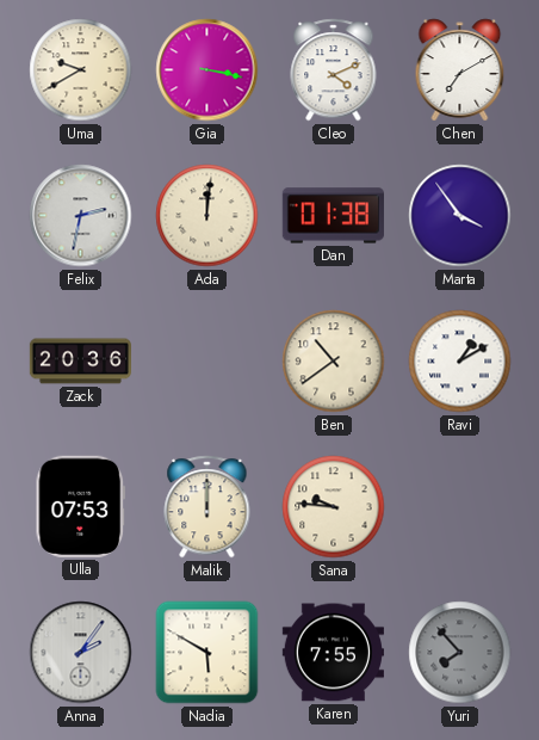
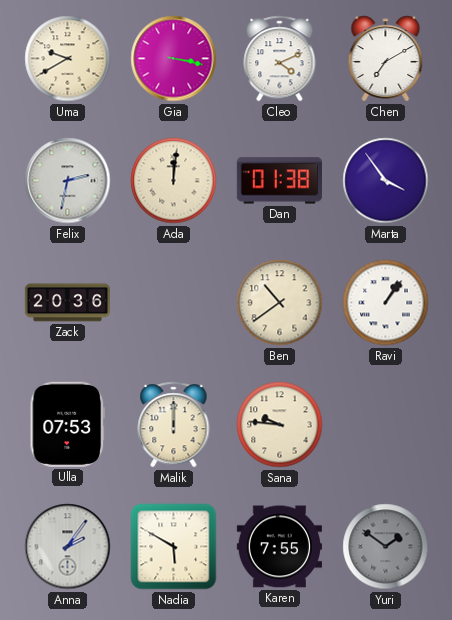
Ravi: 1:10 -> 1:06
Yuri: 7:53 -> 1:51
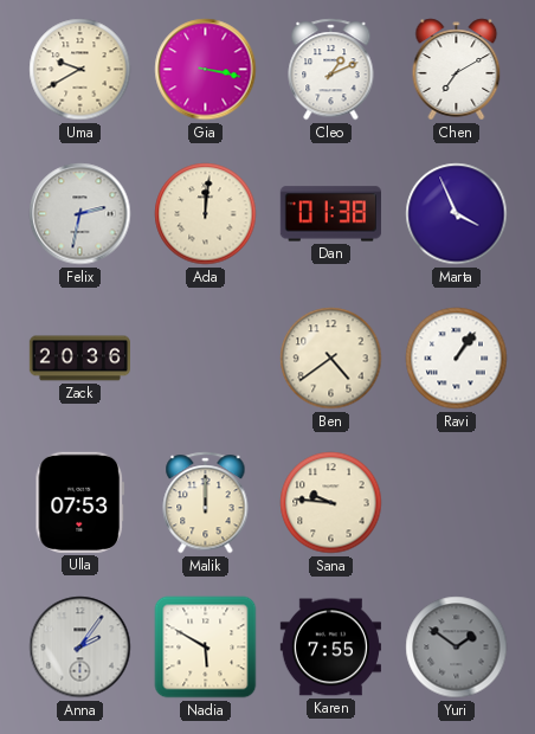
Cleo: 4:11 -> 1:11
Marta: 3:54 -> 3:56
Ben: 10:39 -> 4:39
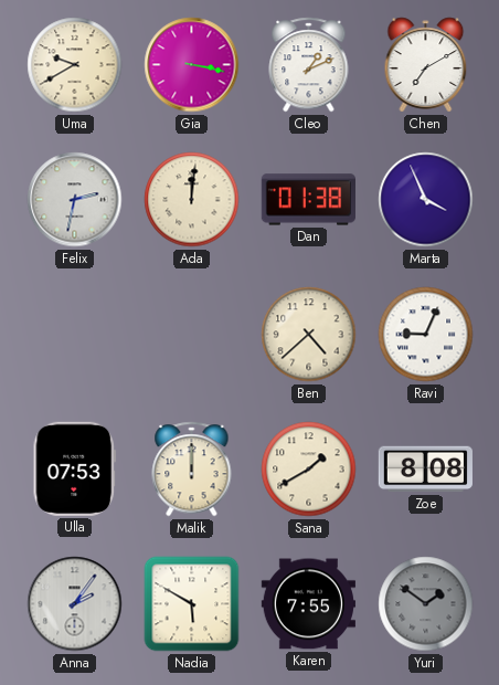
Zack: 20:36 -> none
Ben: 4:39 -> 4:38
Ravi: 1:06 -> 9:04
Sana: 9:46 -> 1:40
Zoe: none -> 8:08
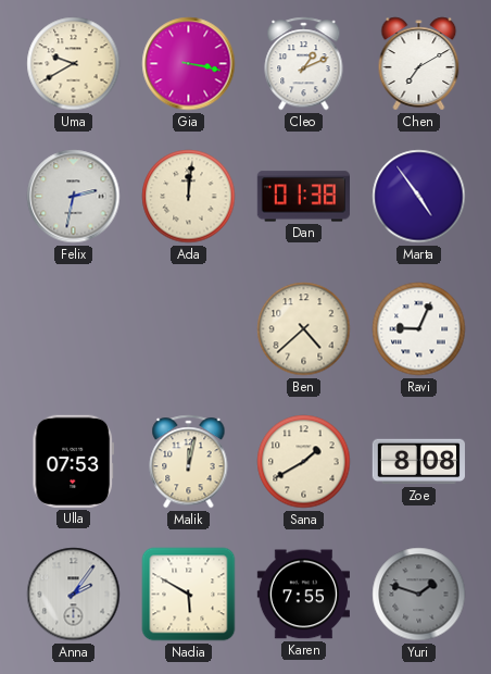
Marta: 3:56 -> 4:54
Malik: 12:00 -> 12:02
Yuri: 1:51 -> 1:48
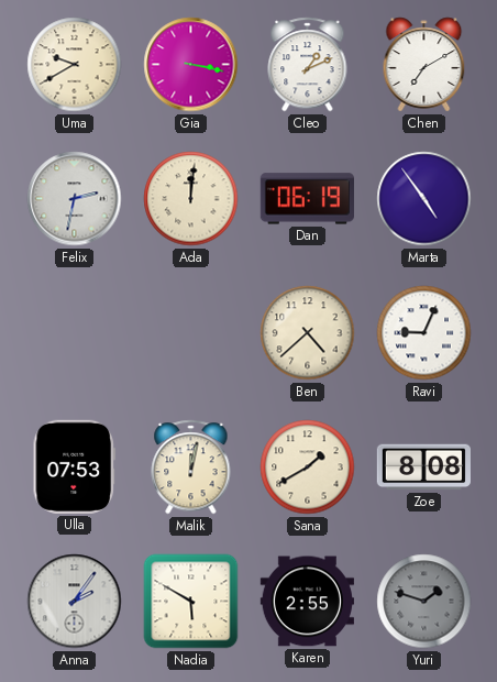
Dan: 01:38 -> 06:19
Karen: 7:55 -> 2:55
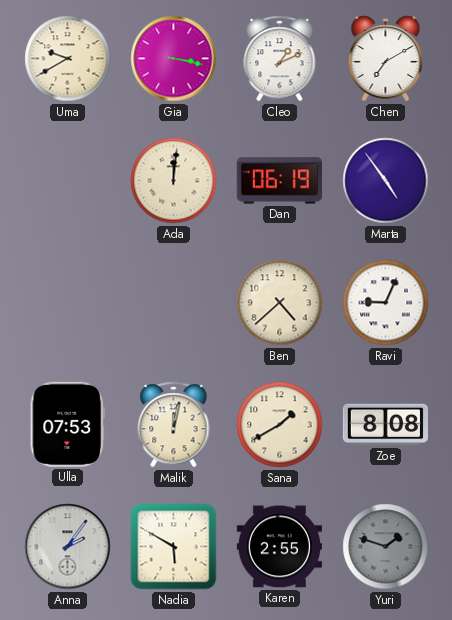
Felix: 2:32 -> none
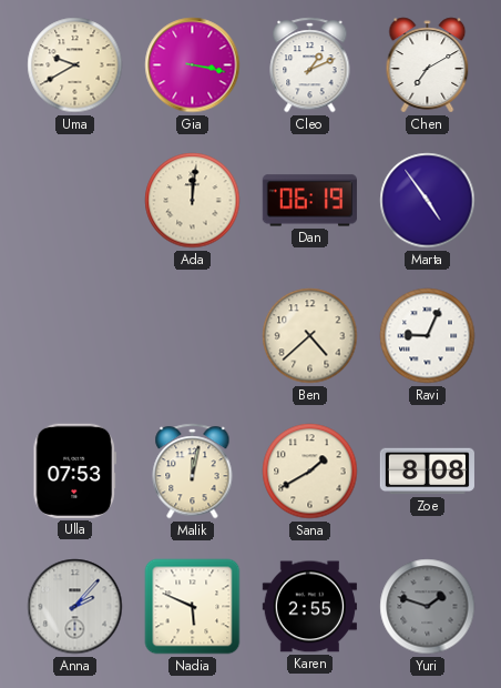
Anna: 2:06 -> 2:07
Nadia: 5:50 -> 5:49
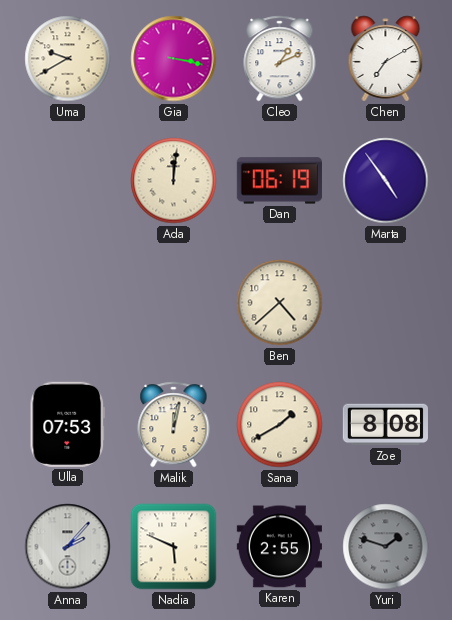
Ravi: 9:04 -> none
